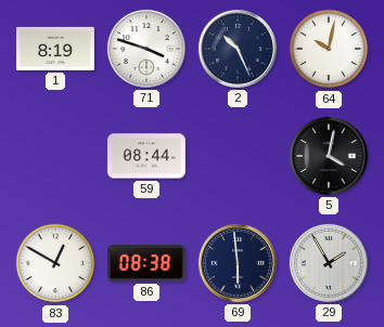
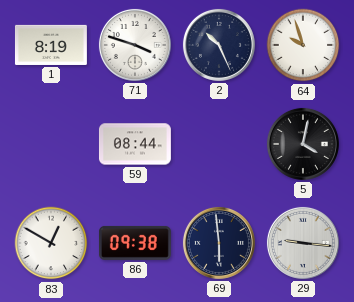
64: 10:02 -> 9:57
86: 08:38 -> 09:38
29: 1:55 -> 9:16
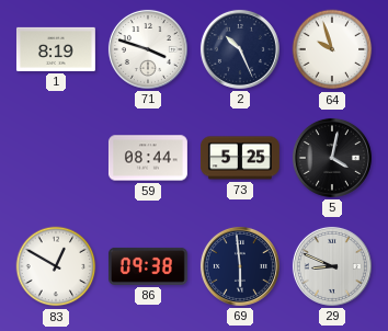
73: none -> 5:25
29: 9:16 -> 8:49
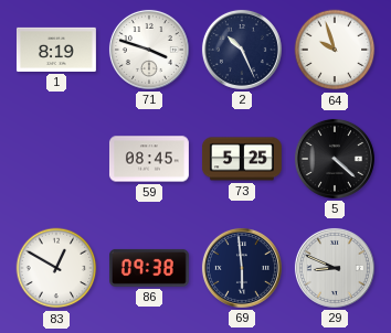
59: 08:44 -> 08:45
5: 4:02 -> 4:22
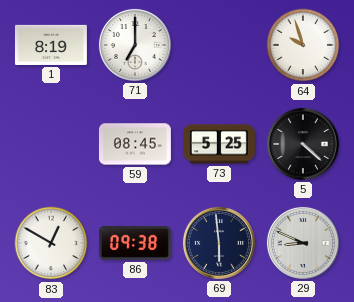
71: 3:48 -> 7:00
2: 10:26 -> none
